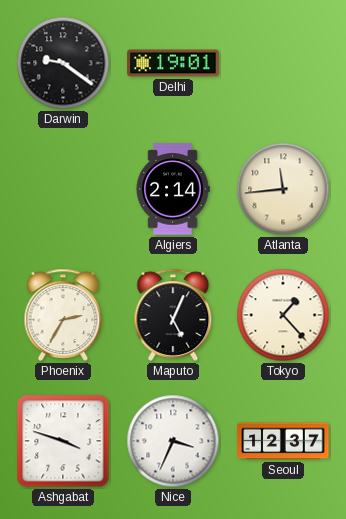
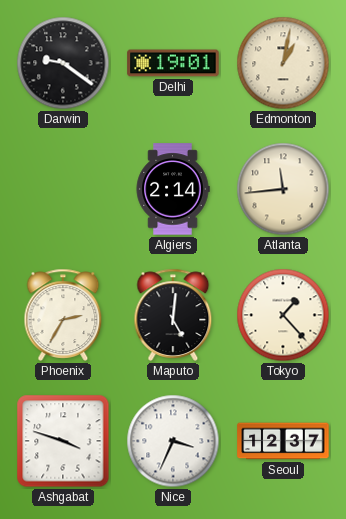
Edmonton: none -> 1:02
Maputo: 5:04 -> 5:01
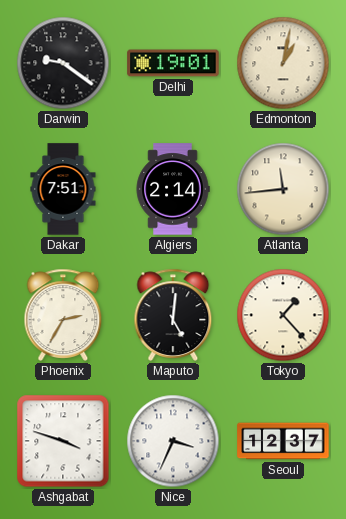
Dakar: none -> 7:51
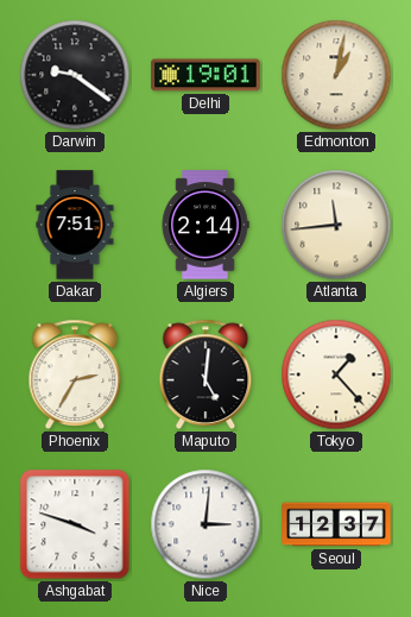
Nice: 3:34 -> 3:01
